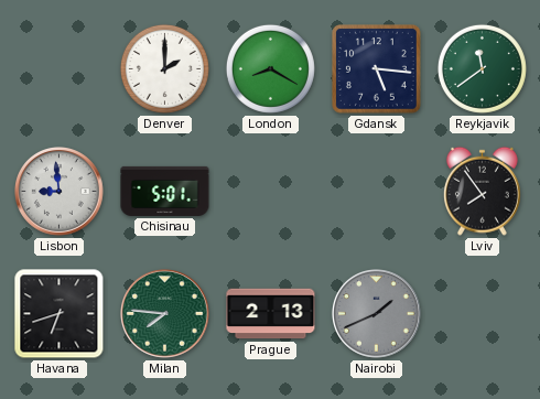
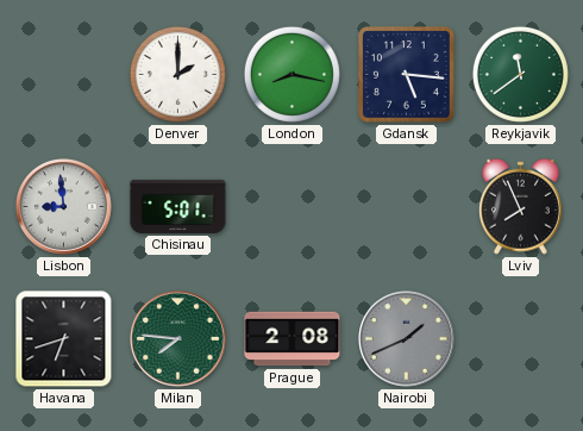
London: 8:20 -> 8:17
Lviv: 7:54 -> 7:56
Prague: 2:13 -> 2:08
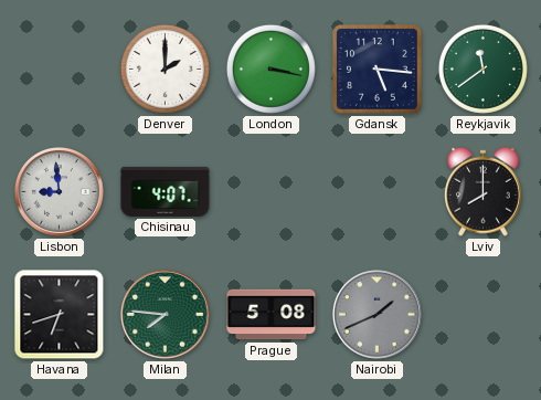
London: 8:17 -> 3:17
Chisinau: 5:01 -> 4:07
Lviv: 7:56 -> 8:00
Prague: 2:08 -> 5:08
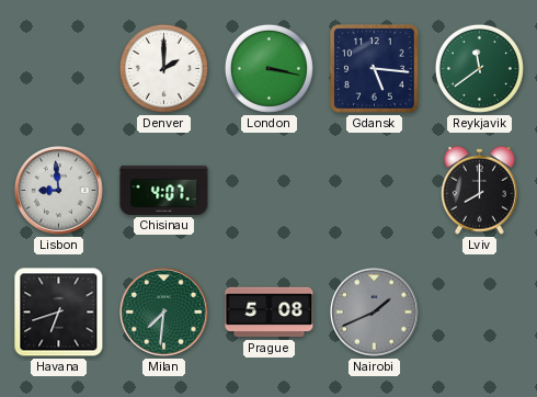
Milan: 7:46 -> 7:31
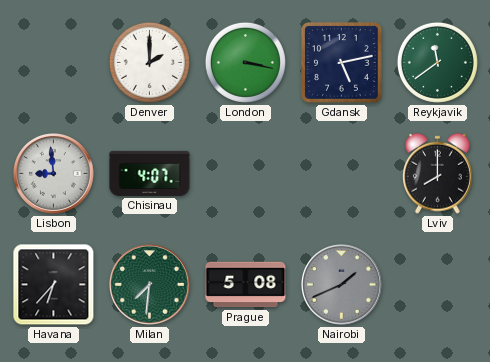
Gdansk: 5:16 -> 5:13
Havana: 6:42 -> 6:37
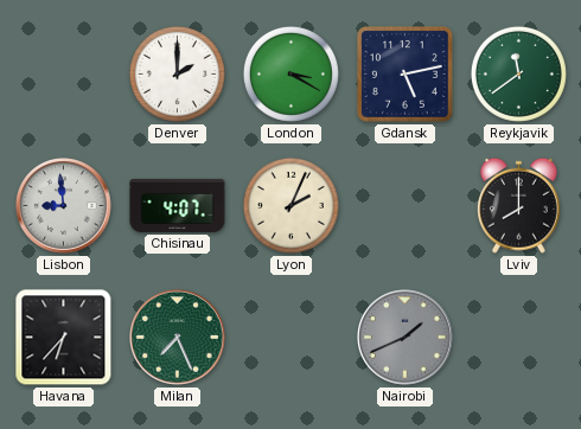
London: 3:17 -> 3:20
Lyon: none -> 2:04
Milan: 7:31 -> 7:26
Prague: 5:08 -> none
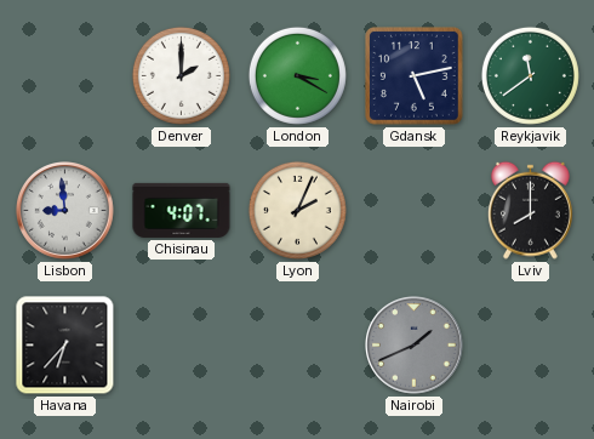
Milan: 7:26 -> none
